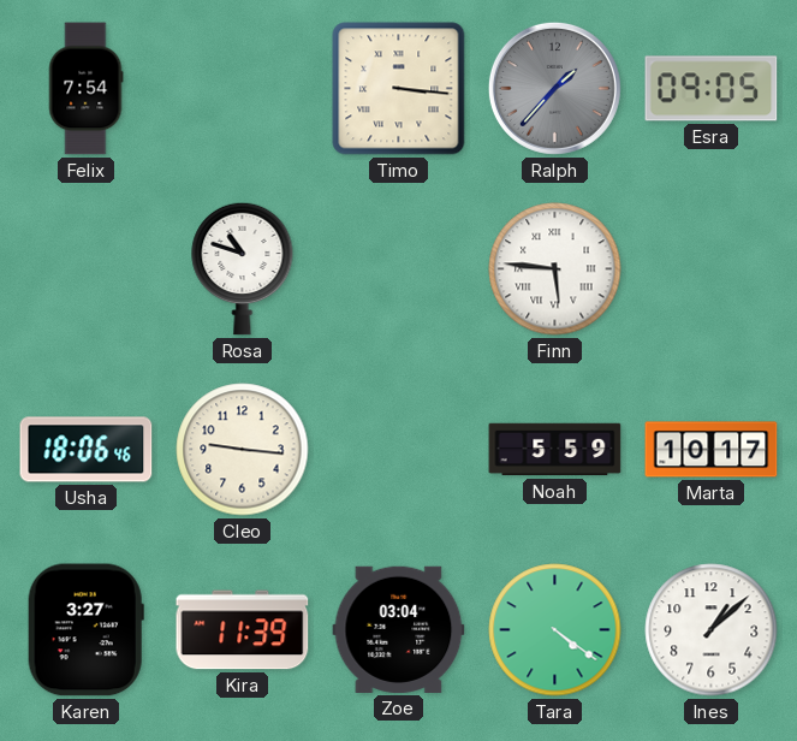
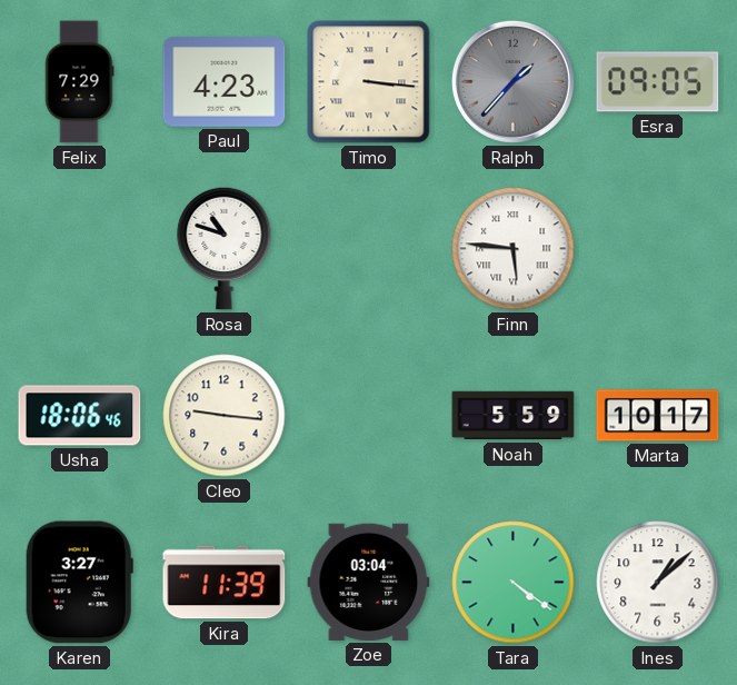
Felix: 7:54 -> 7:29
Paul: none -> 4:23
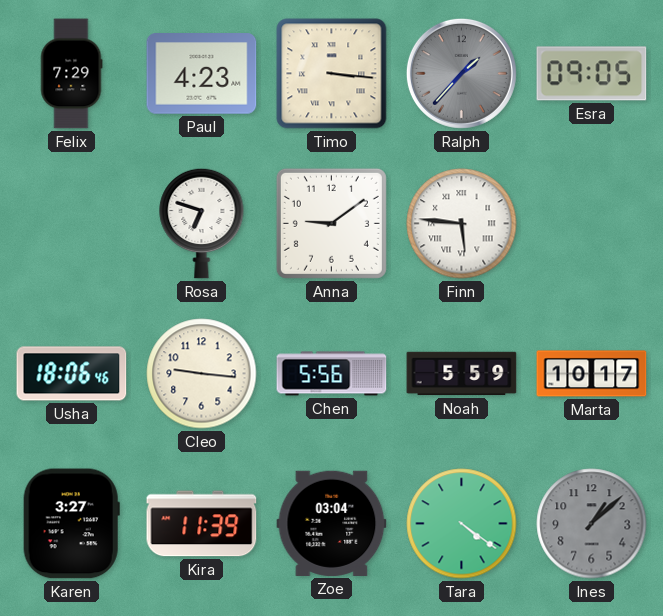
Rosa: 10:48 -> 6:48
Anna: none -> 9:09
Chen: none -> 5:56
Ines dial: white -> grey
